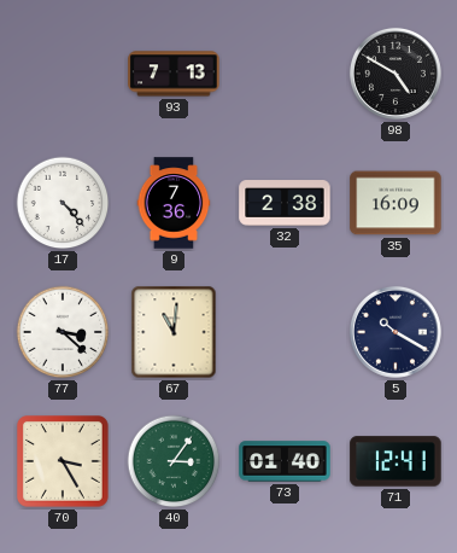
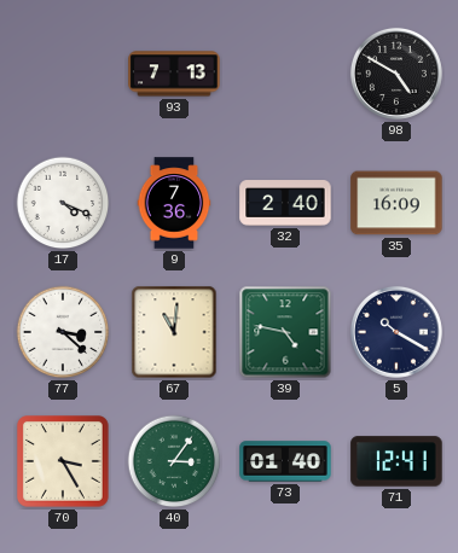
17: 4:23 -> 4:19
32: 2:38 -> 2:40
39: none -> 4:47
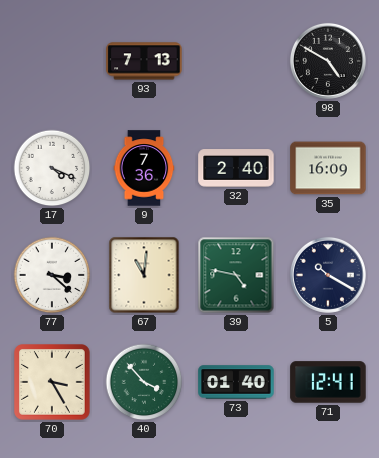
40: 3:06 -> 3:53
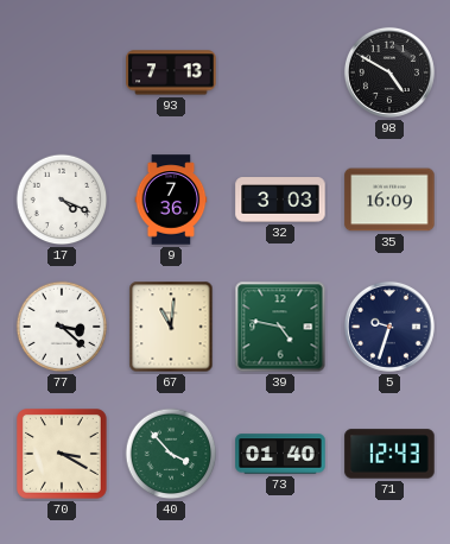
32: 2:40 -> 3:03
5: 10:20 -> 9:33
70: 3:25 -> 3:20
71: 12:41 -> 12:43
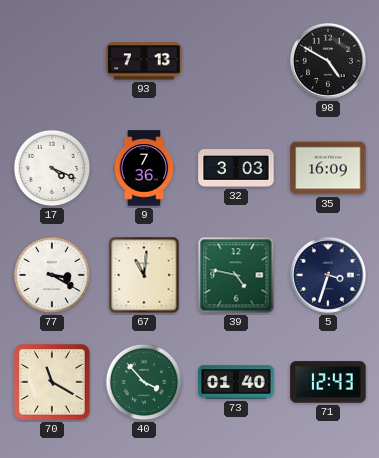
77: 3:22 -> 3:20
5: 9:33 -> 3:33
70: 3:20 -> 11:20
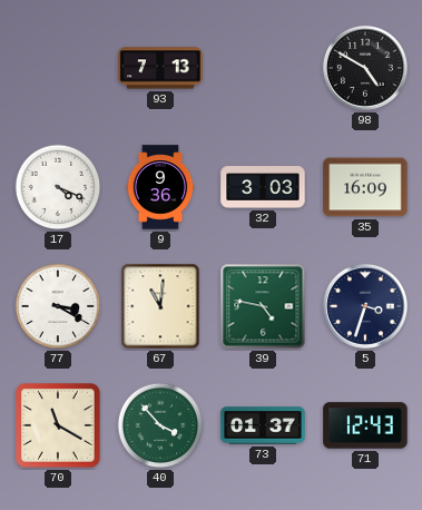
9: 7:36 -> 9:36
73: 01:40 -> 01:37
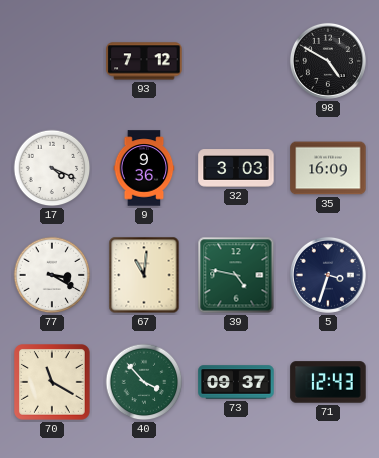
93: 7:13 -> 7:12
73: 01:37 -> 09:37
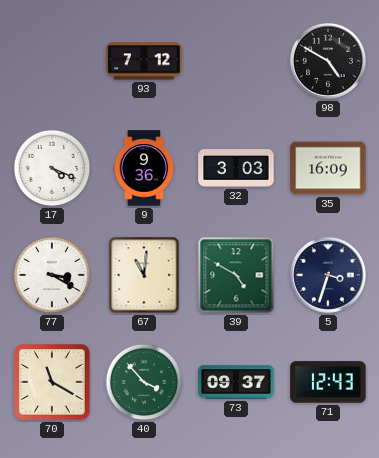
39: 4:47 -> 4:50
